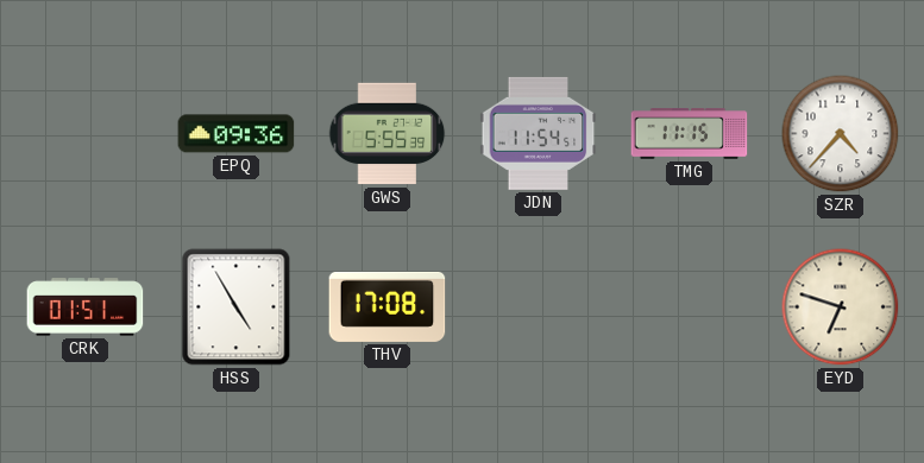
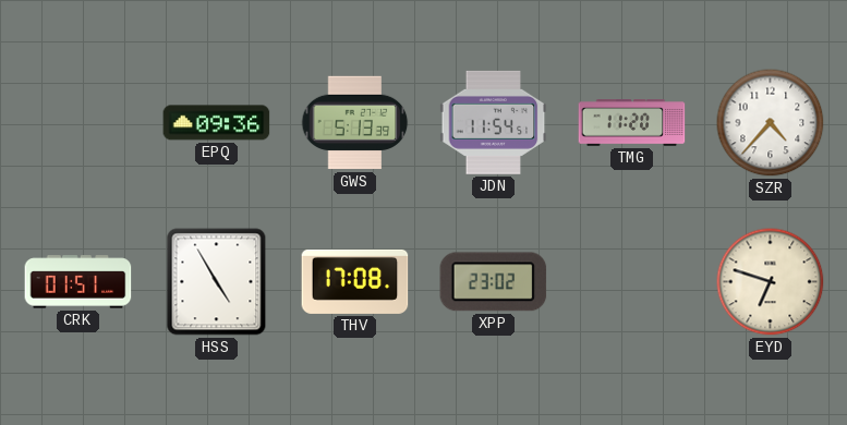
GWS: 5:55 -> 5:13
TMG: 11:15 -> 11:20
XPP: none -> 23:02
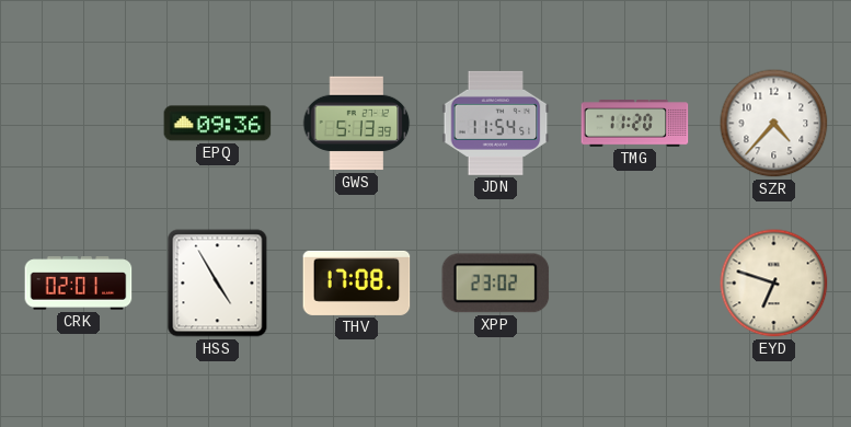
CRK: 01:51 -> 02:01
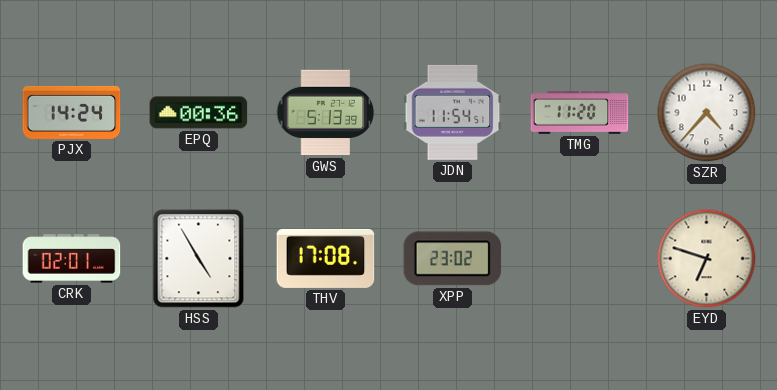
PJX: none -> 14:24
EPQ: 09:36 -> 00:36
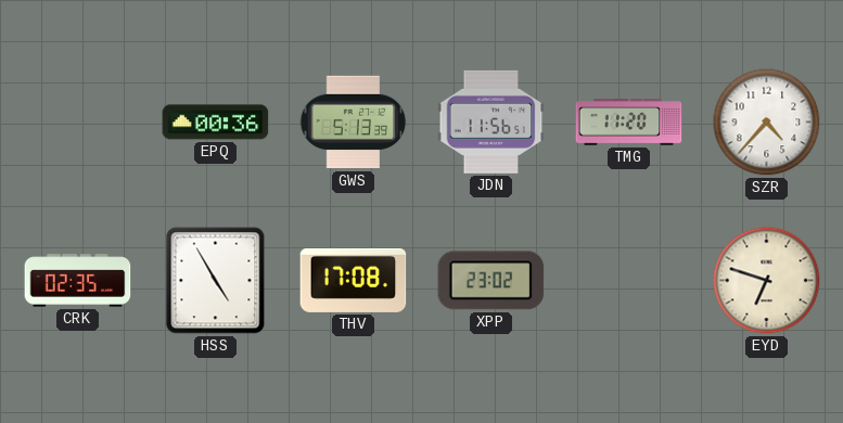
PJX: 14:24 -> none
JDN: 11:54 -> 11:56
CRK: 02:01 -> 02:35
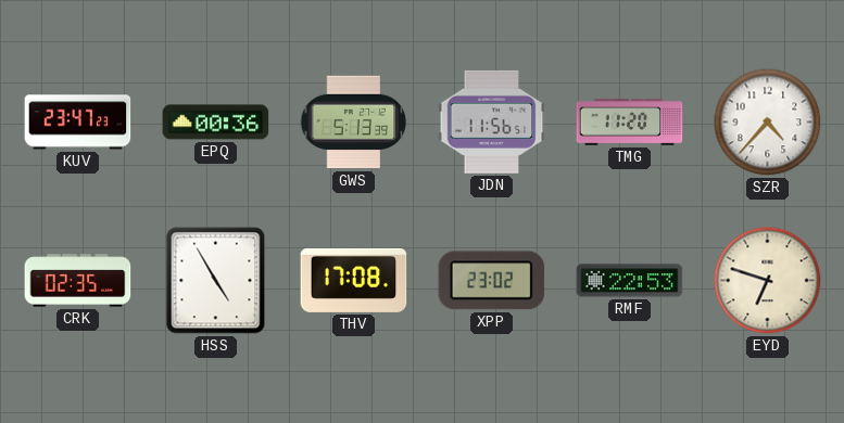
KUV: none -> 23:47
RMF: none -> 22:53
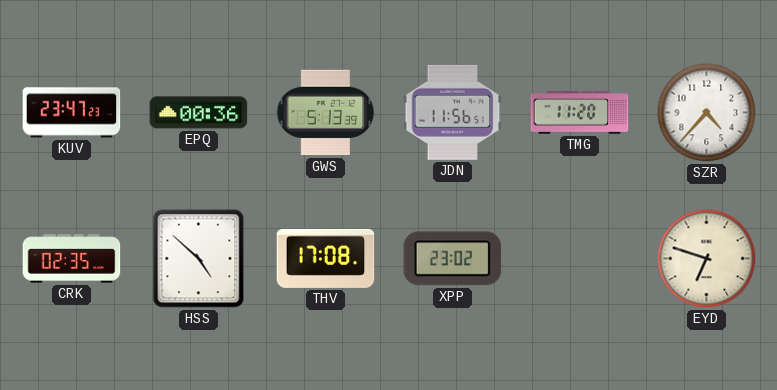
HSS: 4:55 -> 4:52
RMF: 22:53 -> none
